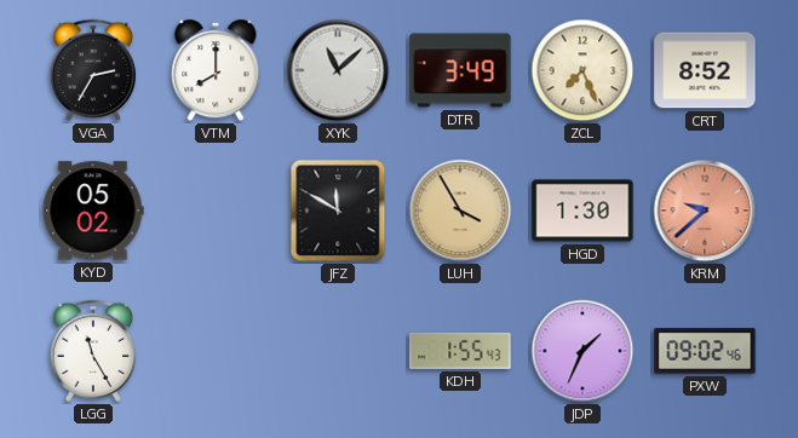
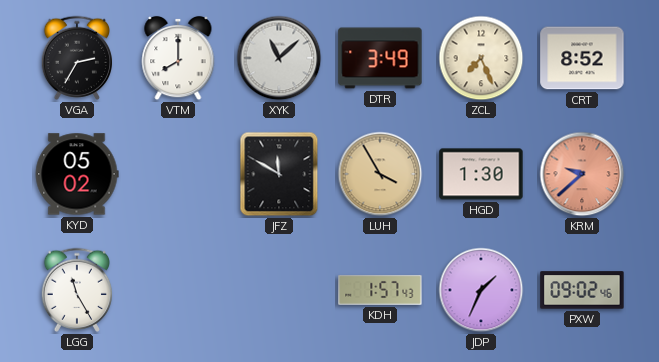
KDH: 1:55 -> 1:57
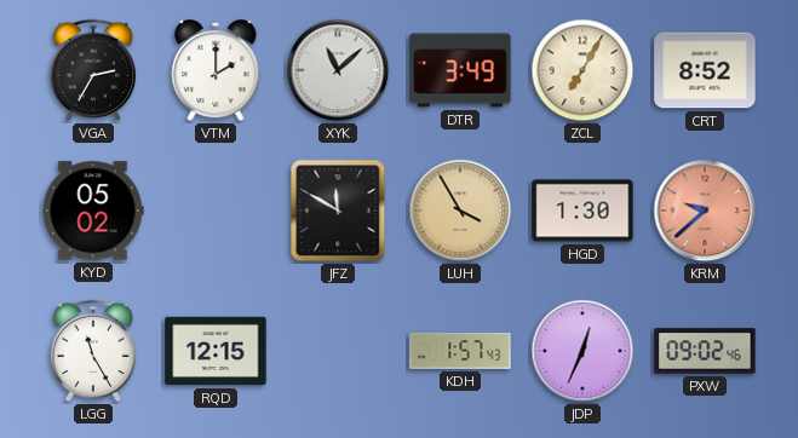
VTM: 8:00 -> 2:00
ZCL: 7:26 -> 7:05
RQD: none -> 12:15
JDP: 1:34 -> 12:34
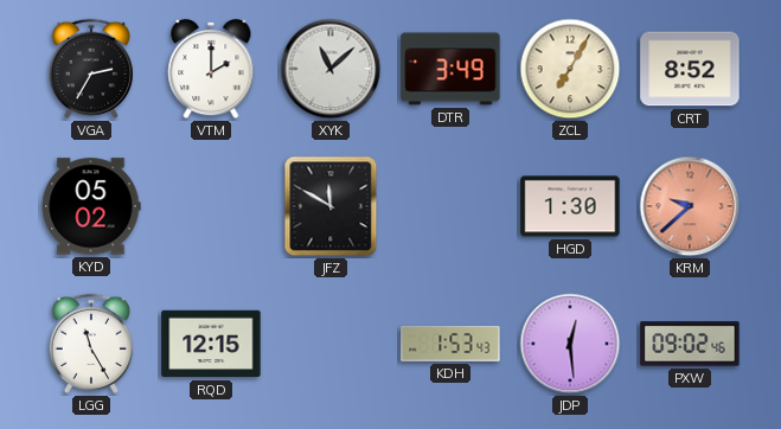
LUH: 3:55 -> none
KDH: 1:57 -> 1:53
JDP: 12:34 -> 12:29
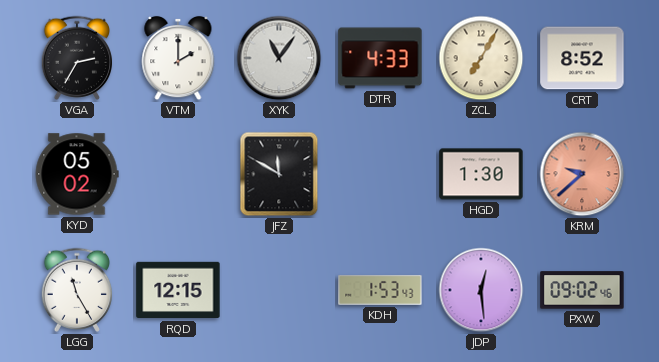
XYK: 11:08 -> 11:06
DTR: 3:49 -> 4:33
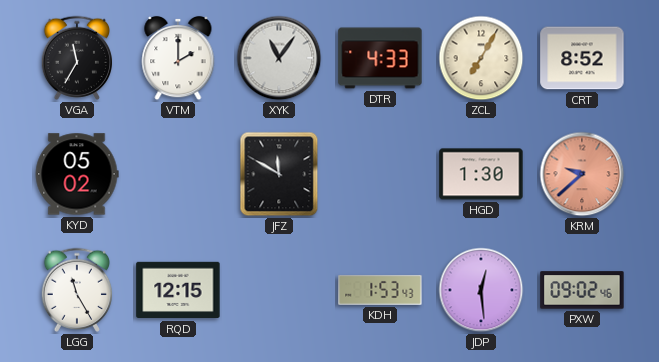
VGA: 2:35 -> 11:35
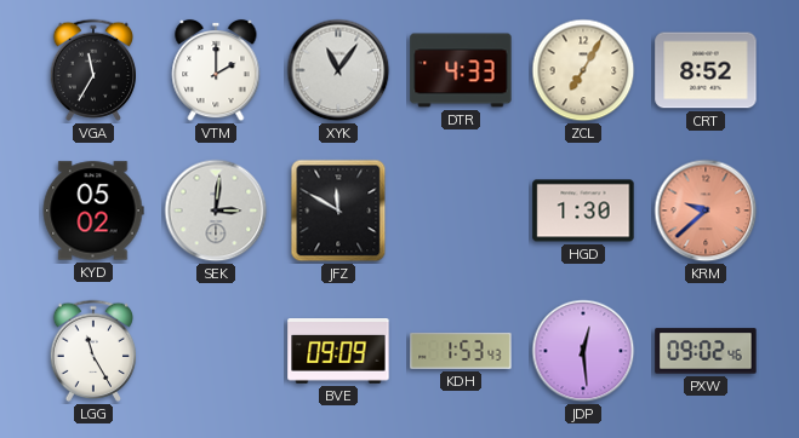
SEK: none -> 3:01
RQD: 12:15 -> none
BVE: none -> 09:09
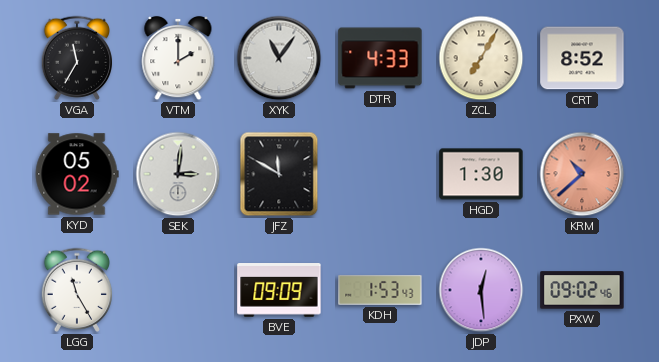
KRM: 9:38 -> 10:38
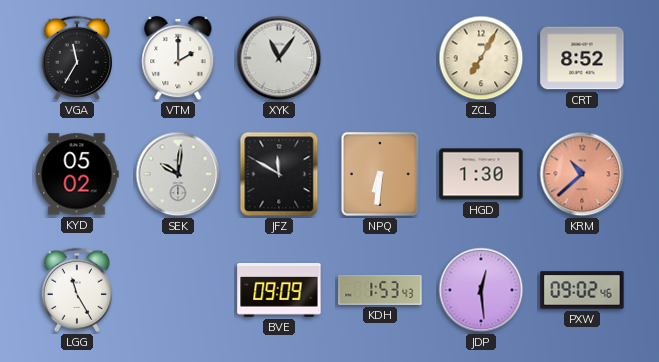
DTR: 4:33 -> none
SEK: 3:01 -> 10:01
NPQ: none -> 6:31
